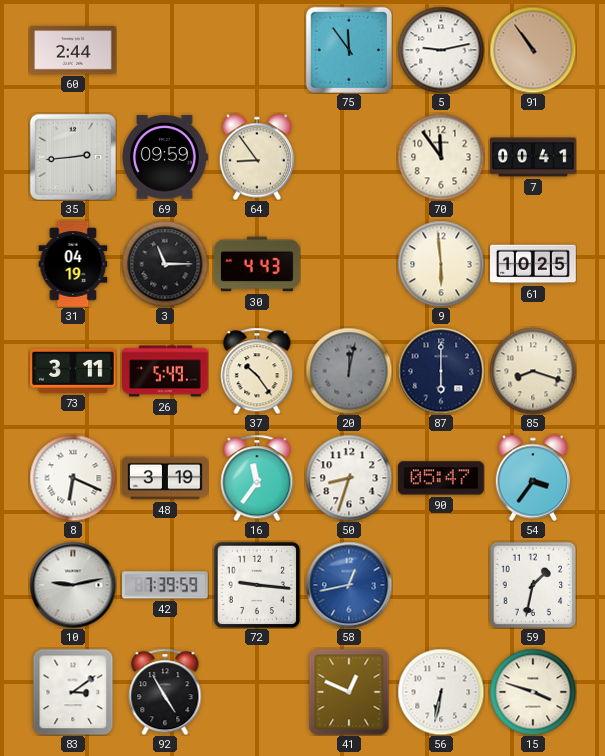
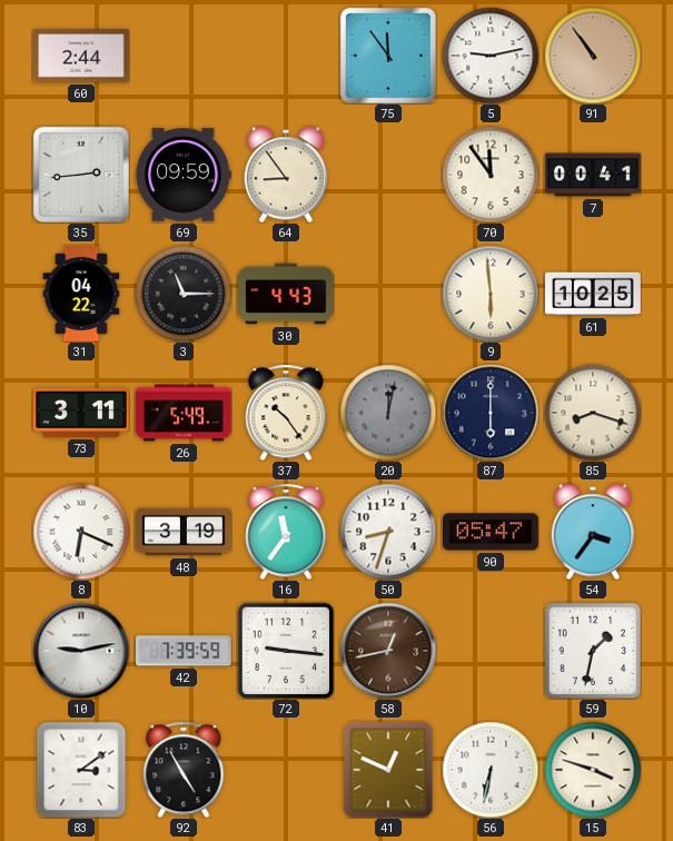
31: 04:19 -> 04:22
58 dial: blue -> brown
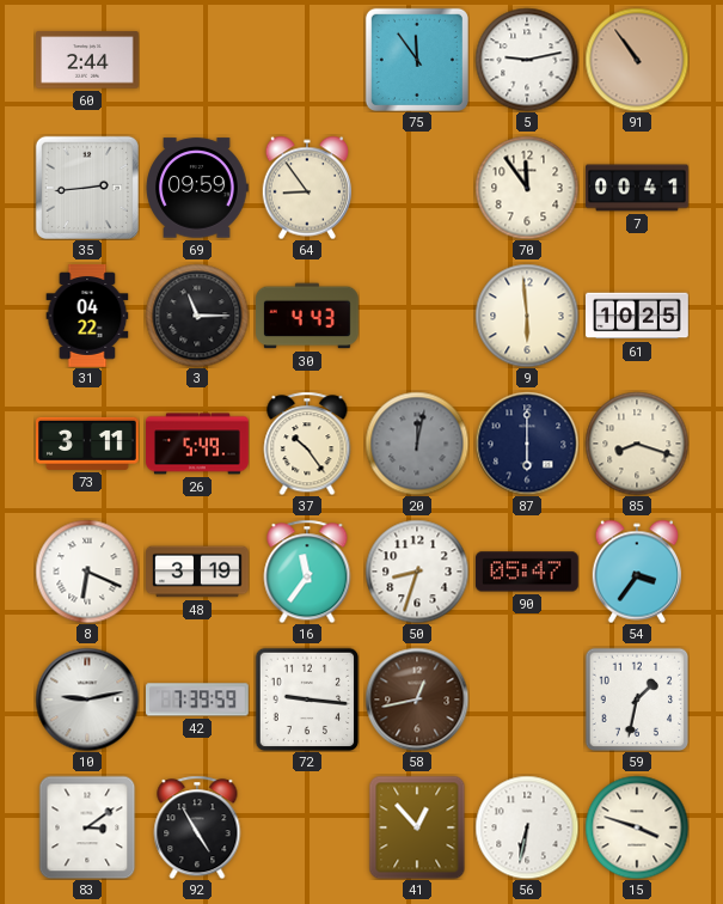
41: 12:49 -> 12:53
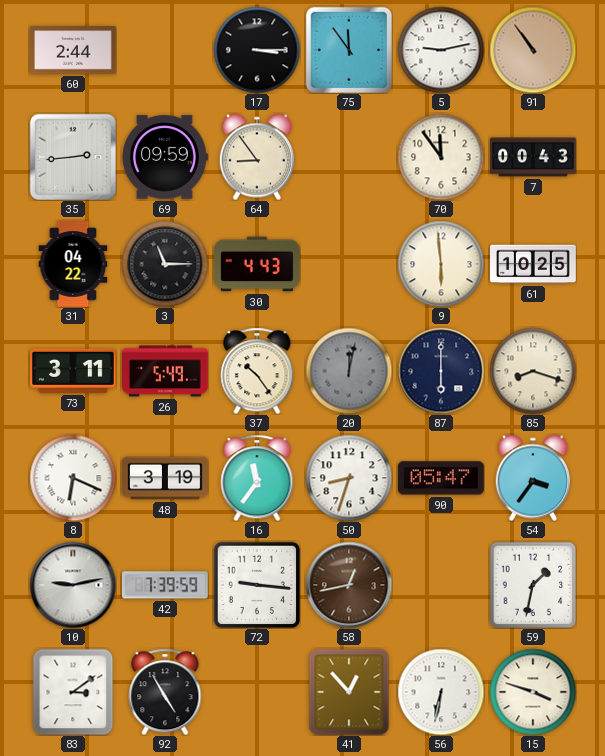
17: none -> 3:15
7: 00:41 -> 00:43
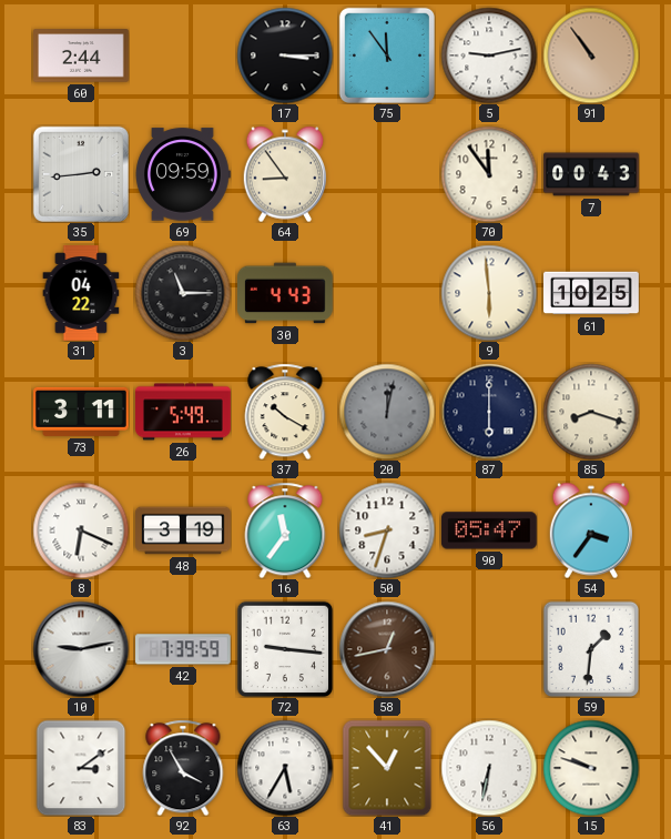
37: 10:24 -> 10:20
59: 1:32 -> 1:31
92: 4:55 -> 3:55
63: none -> 5:35
15: 3:48 -> 9:48
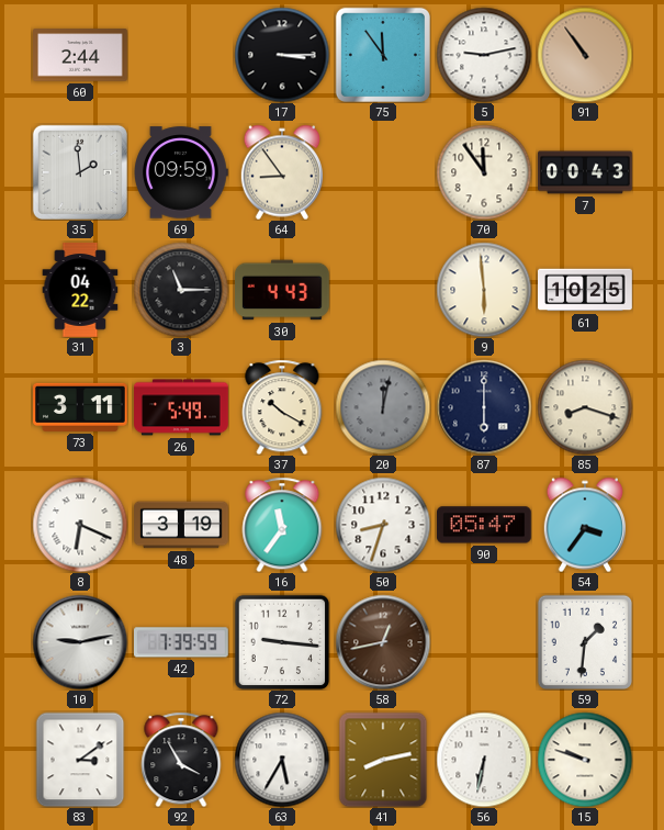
35: 2:44 -> 1:59
41: 12:53 -> 8:13
